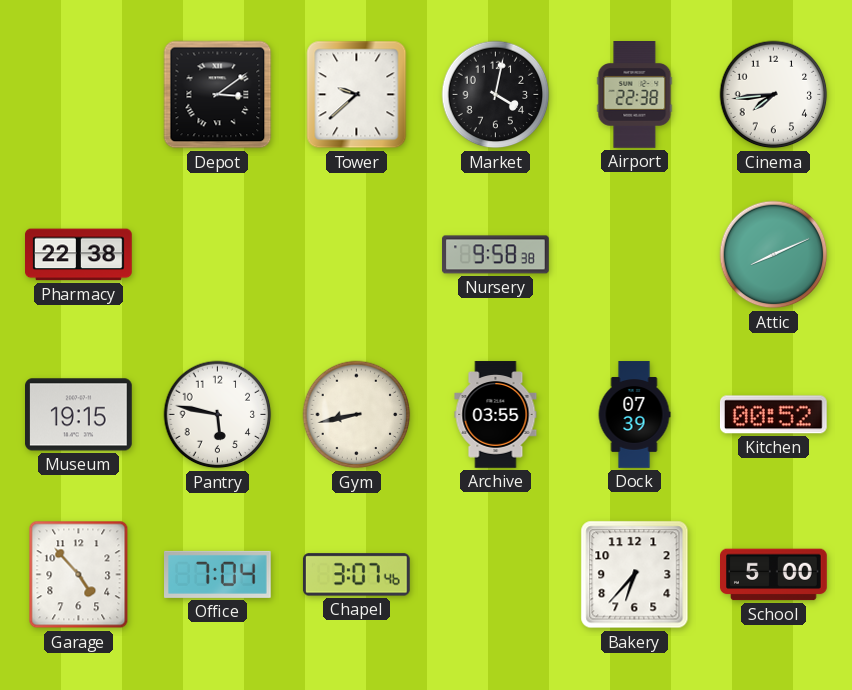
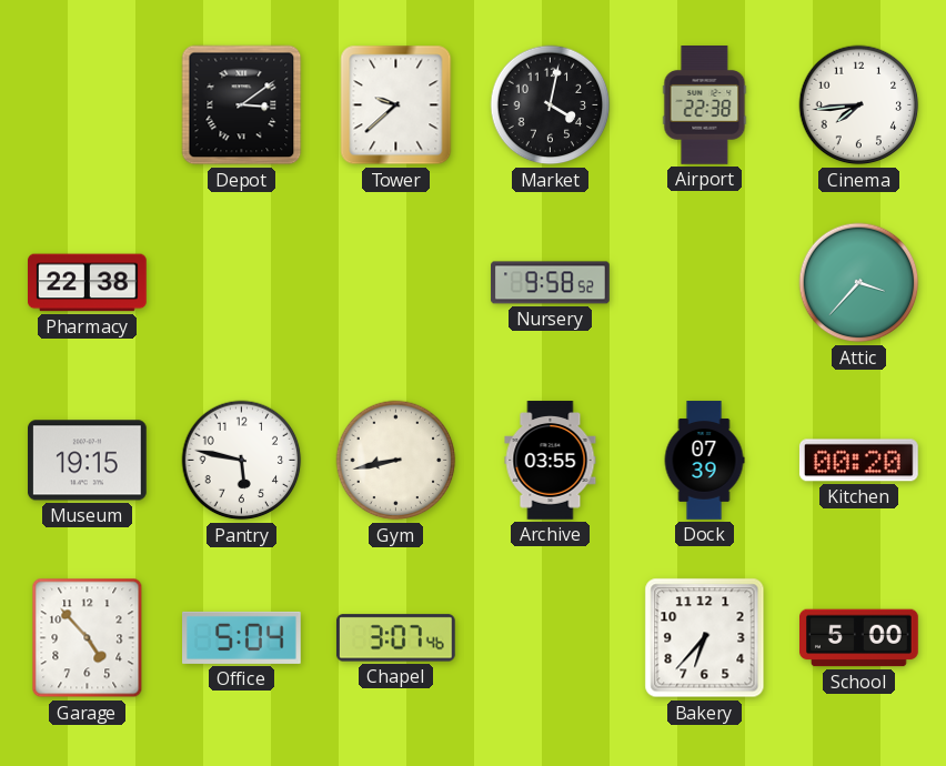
Nursery: 9:58:38 -> 9:58:52
Attic: 8:11 -> 3:37
Kitchen: 00:52 -> 00:20
Office: 7:04 -> 5:04
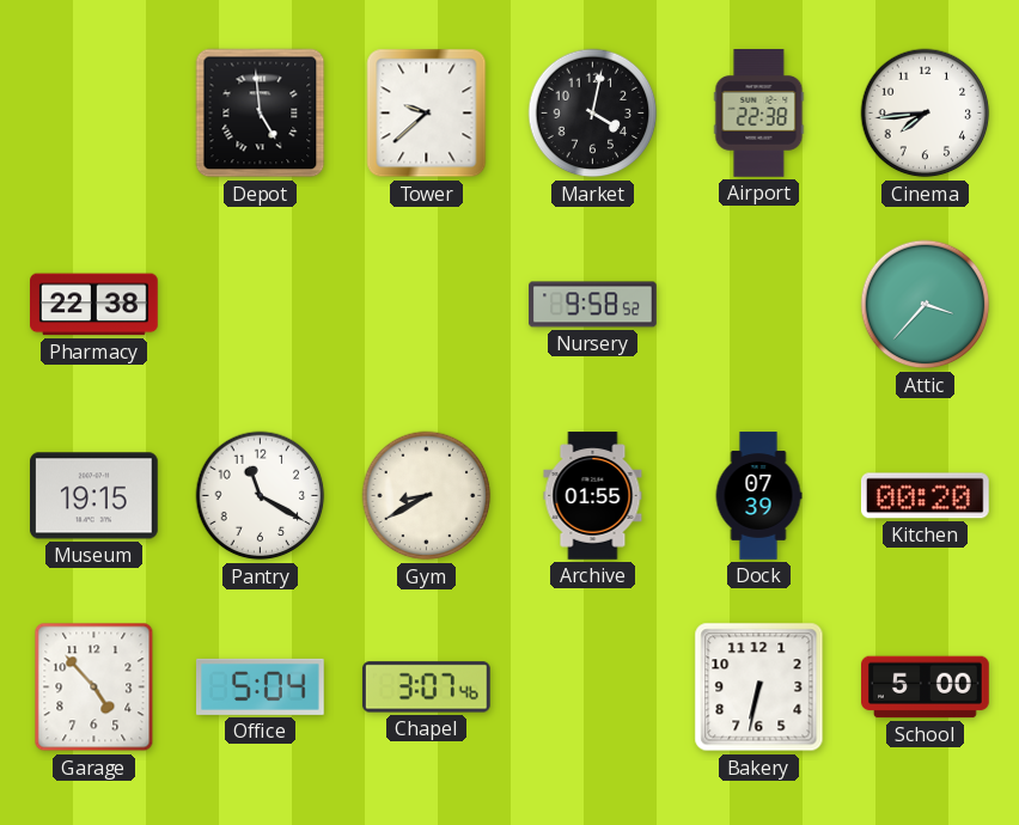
Depot: 3:09 -> 4:59
Pantry: 5:47 -> 11:20
Gym: 8:43 -> 8:40
Archive: 03:55 -> 01:55
Bakery: 6:37 -> 6:32
